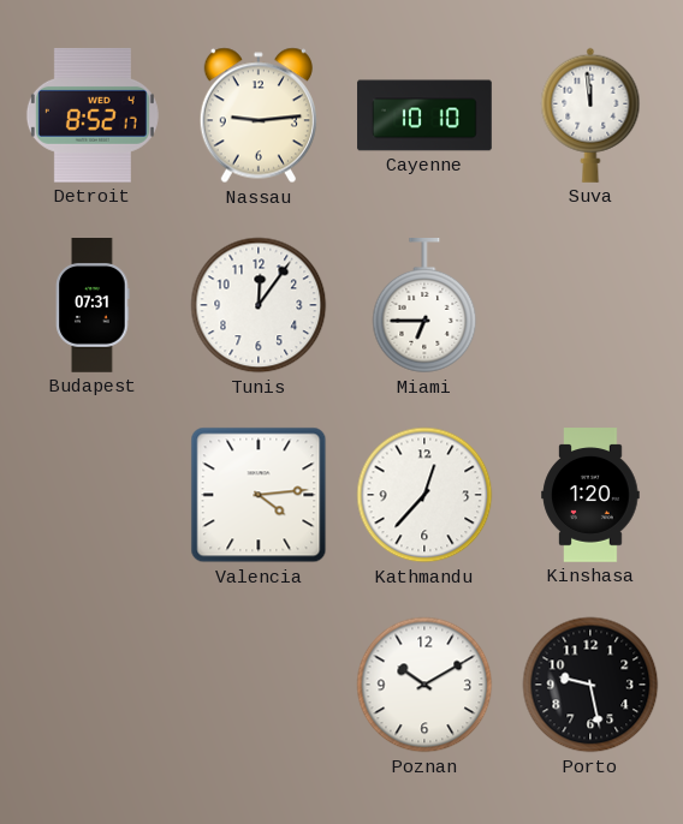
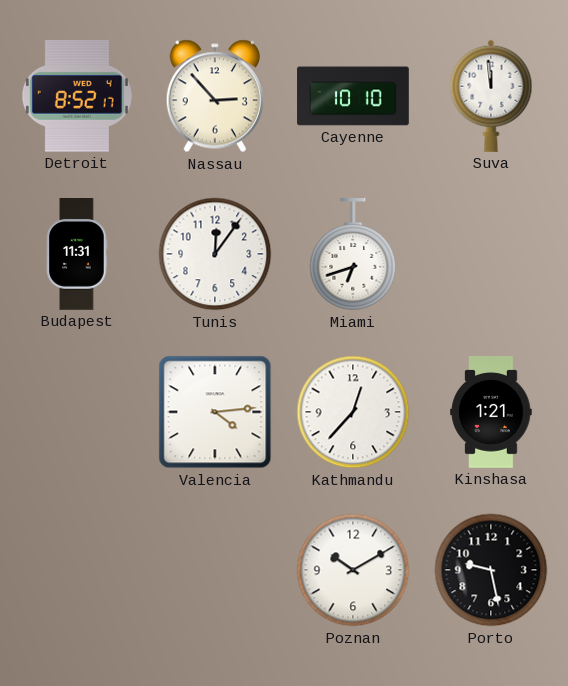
Nassau: 9:14 -> 2:53
Budapest: 07:31 -> 11:31
Miami: 6:45 -> 6:42
Kinshasa: 1:20 -> 1:21
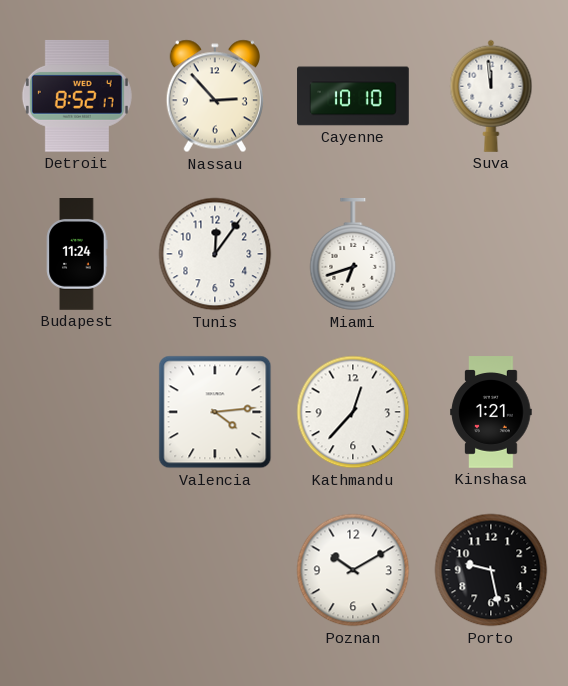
Budapest: 11:31 -> 11:24
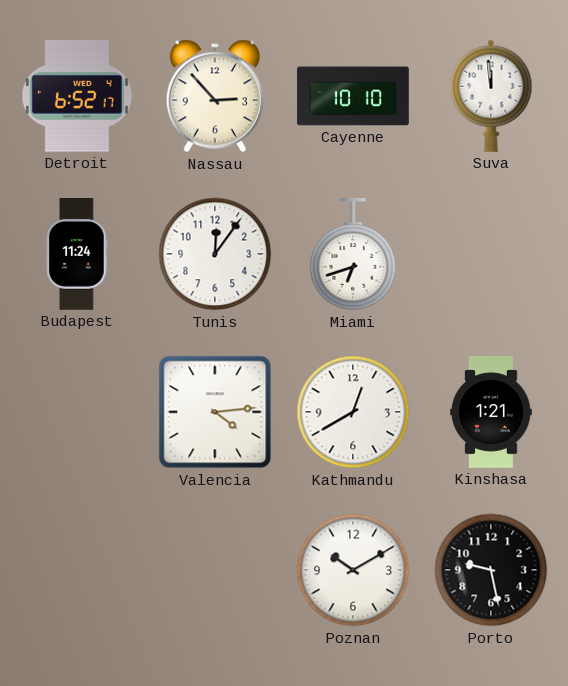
Detroit: 8:52 -> 6:52
Kathmandu: 12:37 -> 12:40
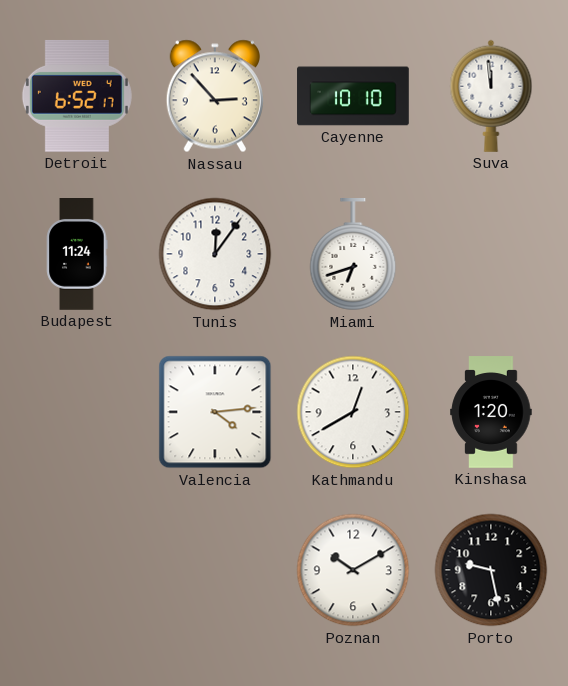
Kinshasa: 1:21 -> 1:20
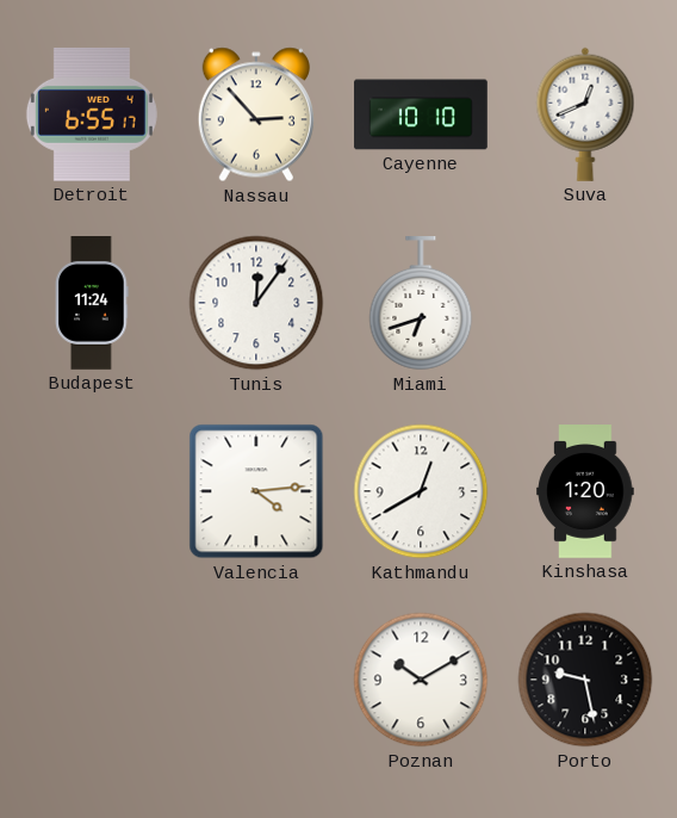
Detroit: 6:52 -> 6:55
Suva: 11:59 -> 12:41
